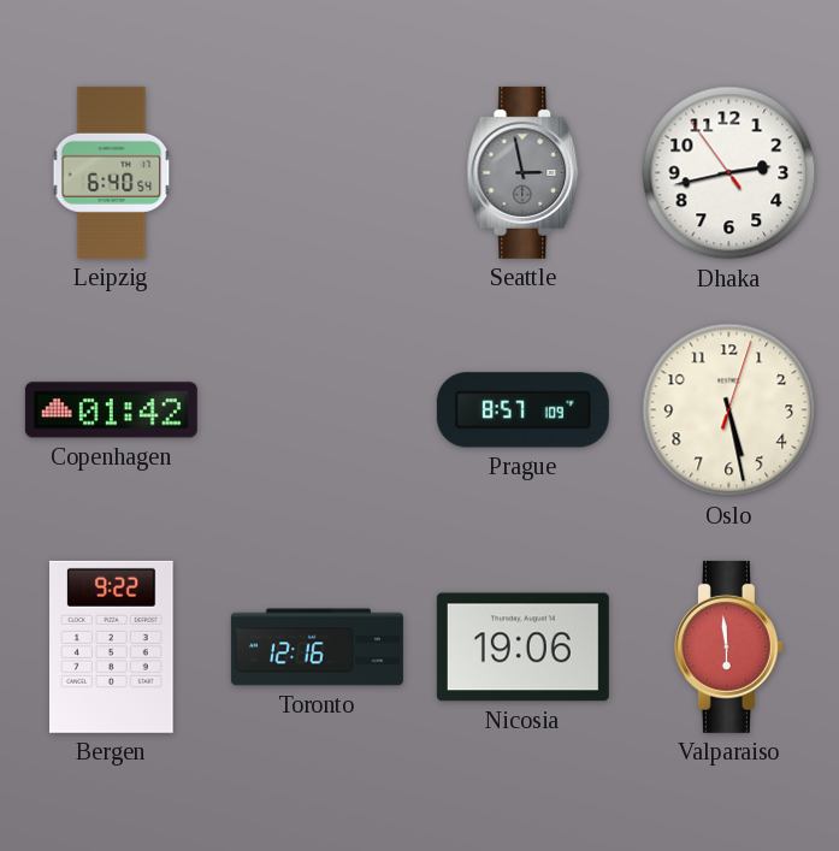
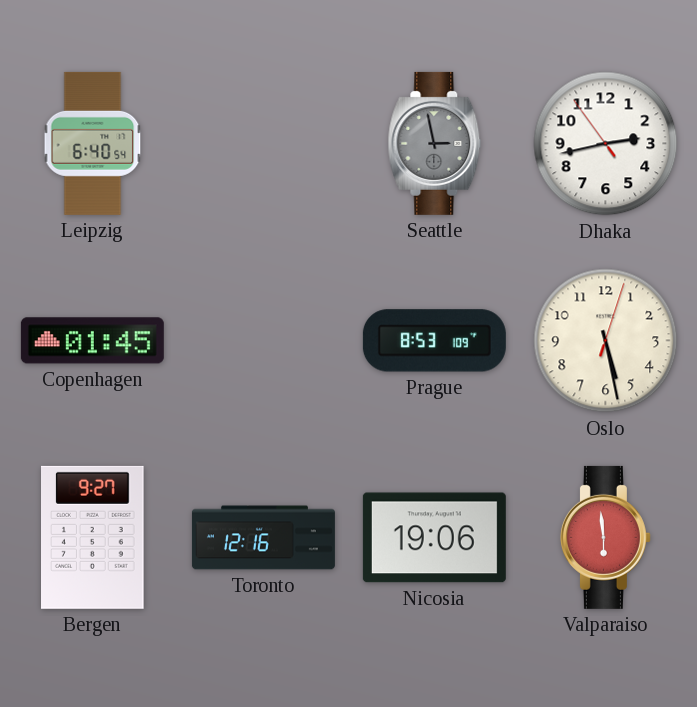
Copenhagen: 01:42 -> 01:45
Prague: 8:57 -> 8:53
Bergen: 9:22 -> 9:27
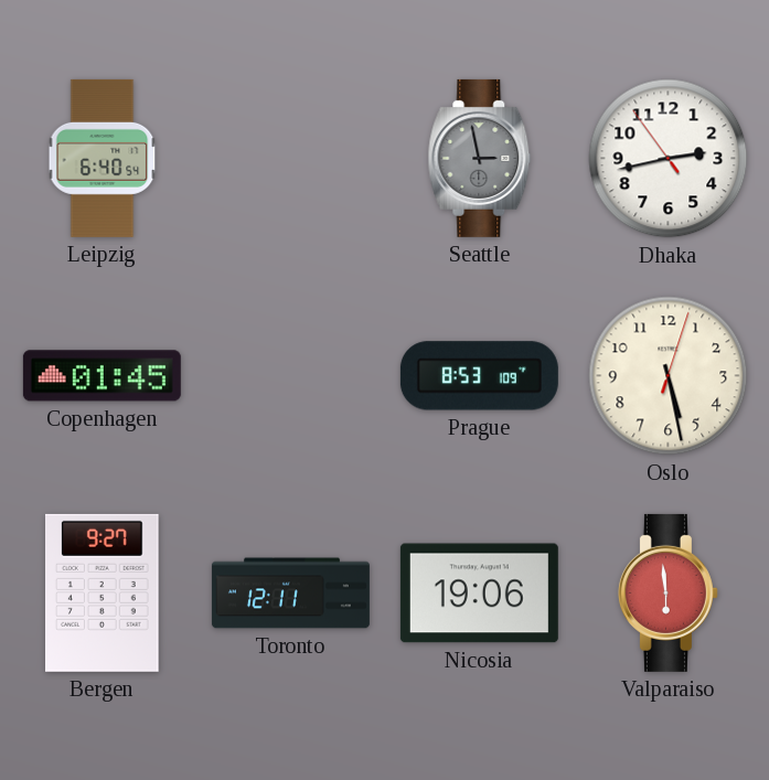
Toronto: 12:16 -> 12:11
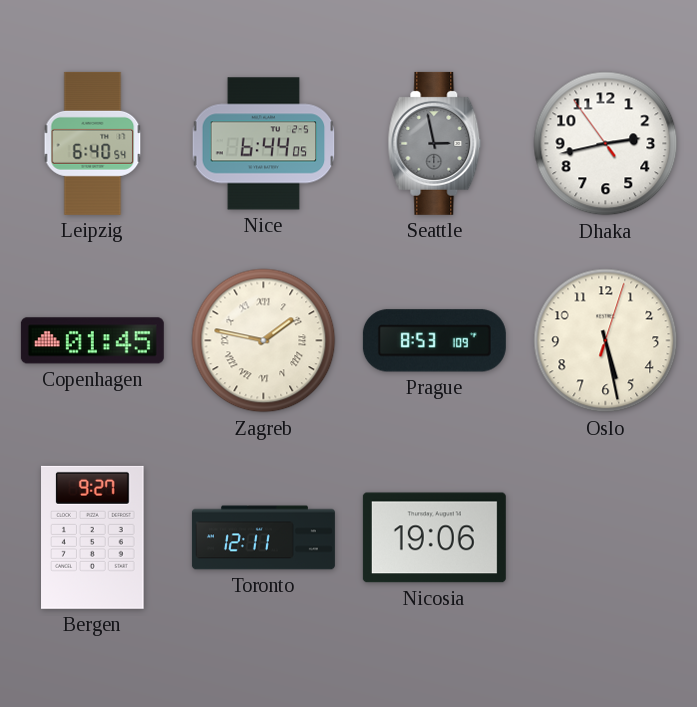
Nice: none -> 6:44
Zagreb: none -> 1:47
Valparaiso: 5:59 -> none
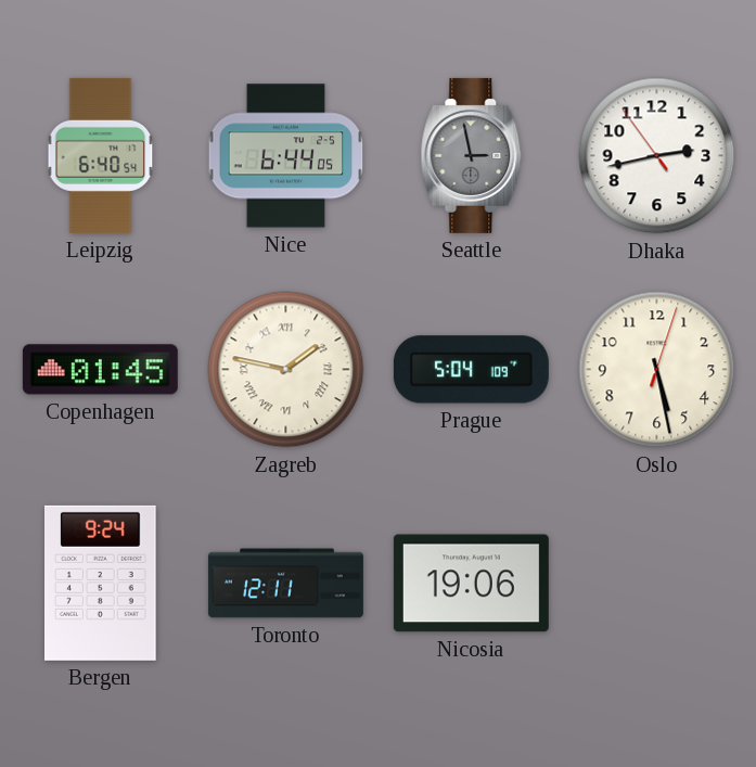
Prague: 8:53 -> 5:04
Bergen: 9:27 -> 9:24
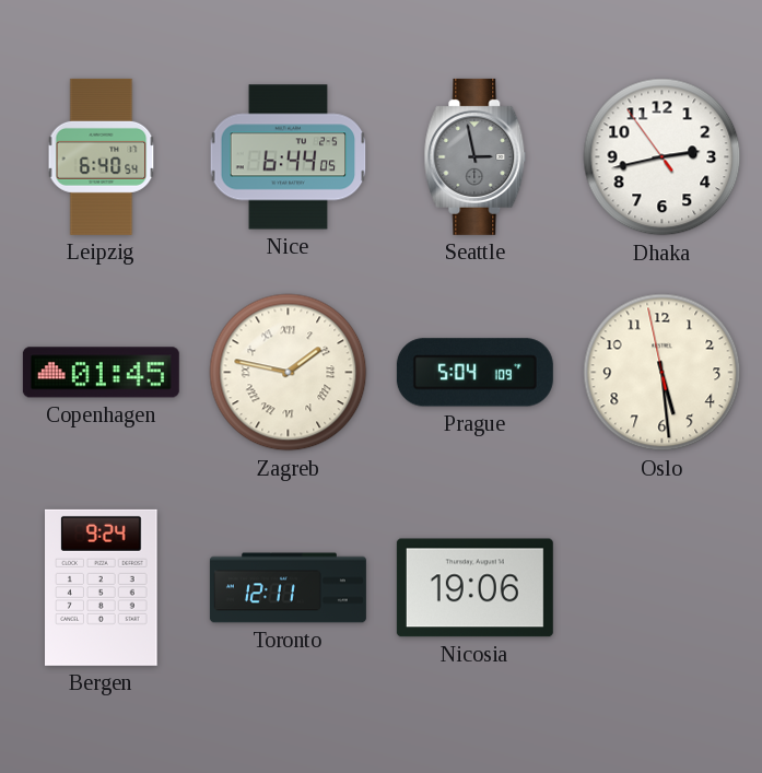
Oslo: 5:28:03 -> 5:28:58
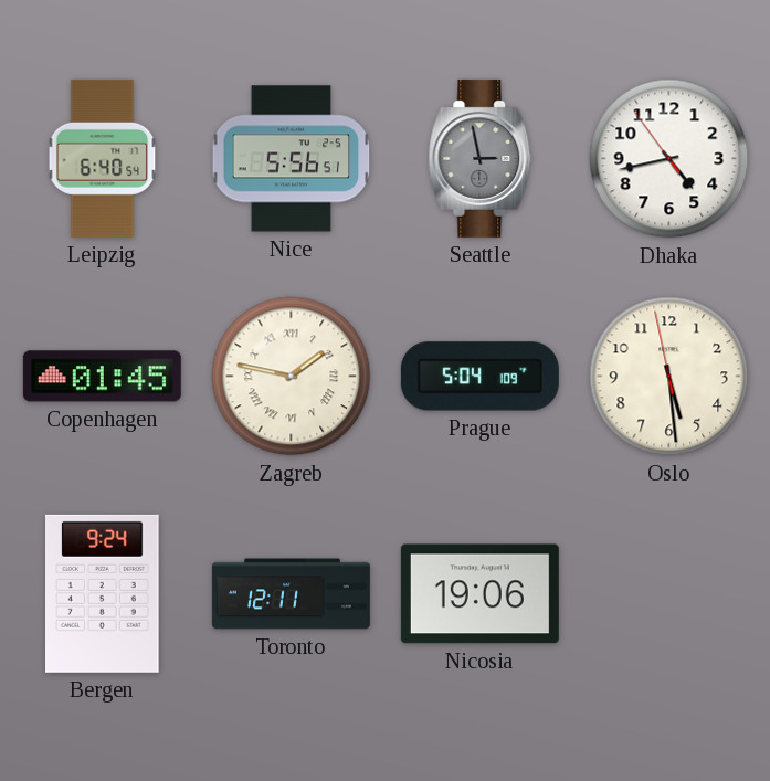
Nice: 6:44 -> 5:56
Dhaka: 2:42 -> 4:42
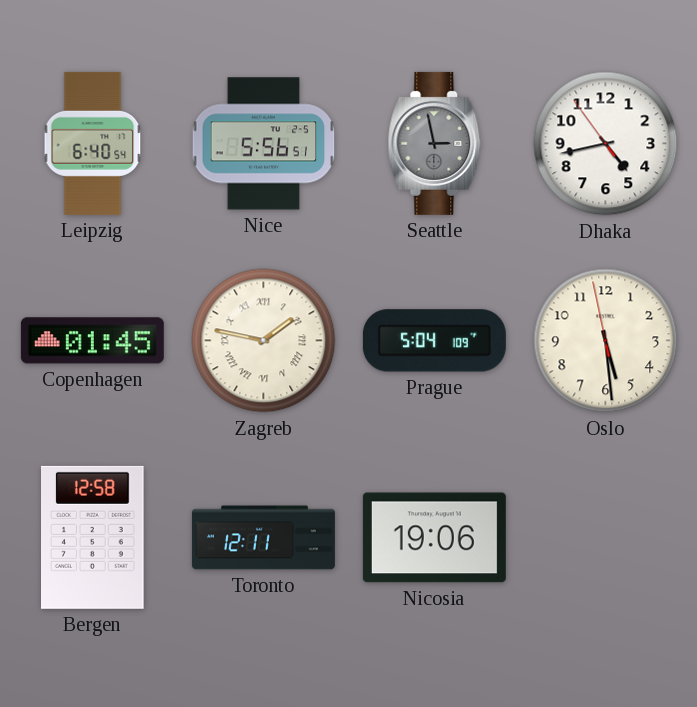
Bergen: 9:24 -> 12:58
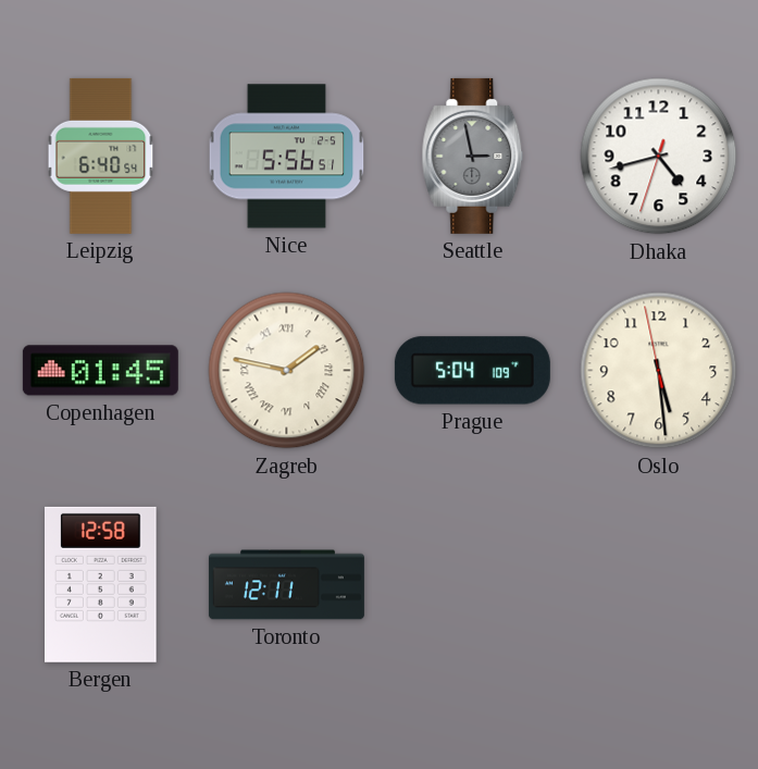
Dhaka: 4:42:54 -> 4:42:33
Nicosia: 19:06 -> none
